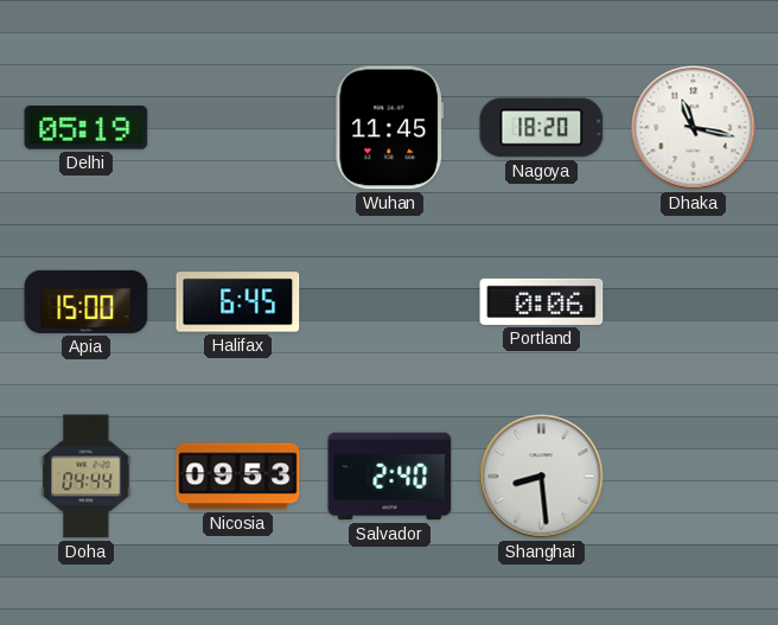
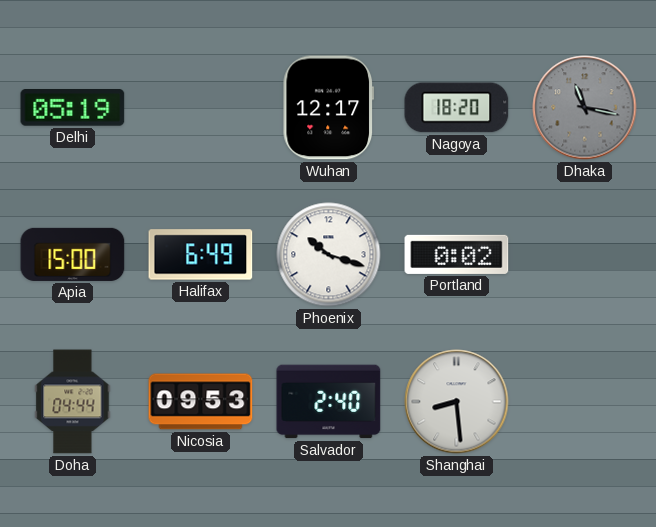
Wuhan: 11:45 -> 12:17
Dhaka dial: white -> grey
Halifax: 6:45 -> 6:49
Phoenix: none -> 10:18
Portland: 0:06 -> 0:02
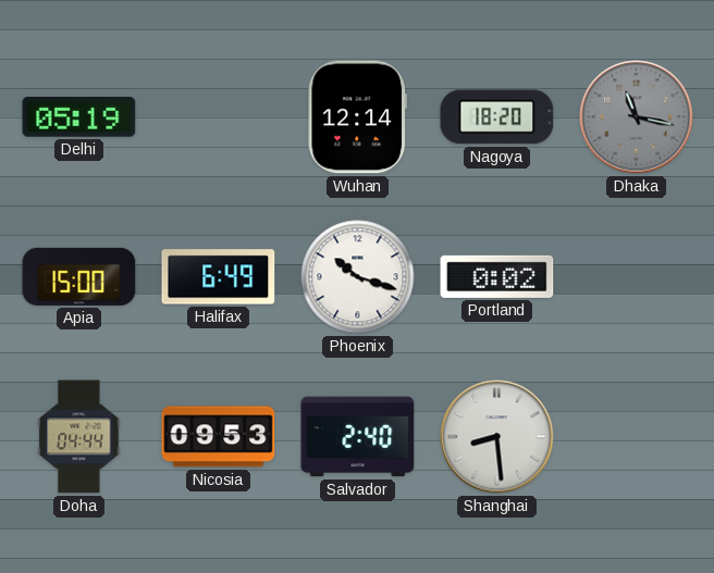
Wuhan: 12:17 -> 12:14
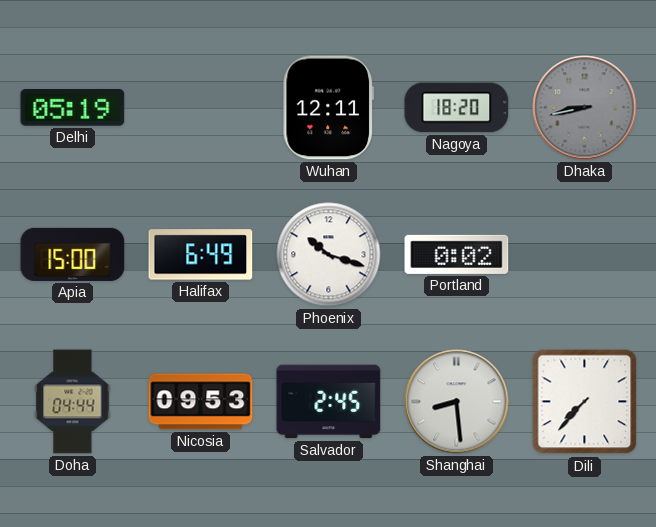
Wuhan: 12:14 -> 12:11
Dhaka: 11:17 -> 8:43
Salvador: 2:40 -> 2:45
Dili: none -> 7:37
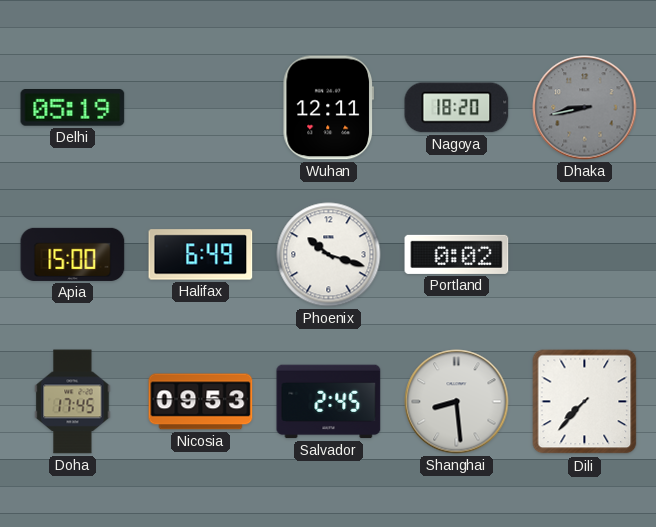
Doha: 04:44 -> 17:45
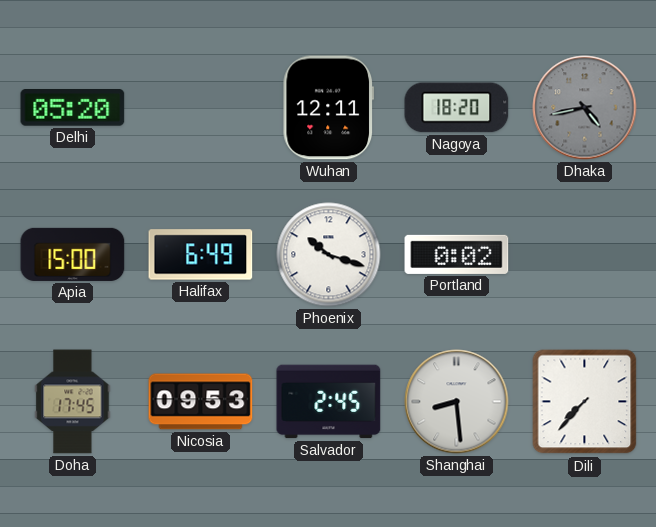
Delhi: 05:19 -> 05:20
Dhaka: 8:43 -> 4:43
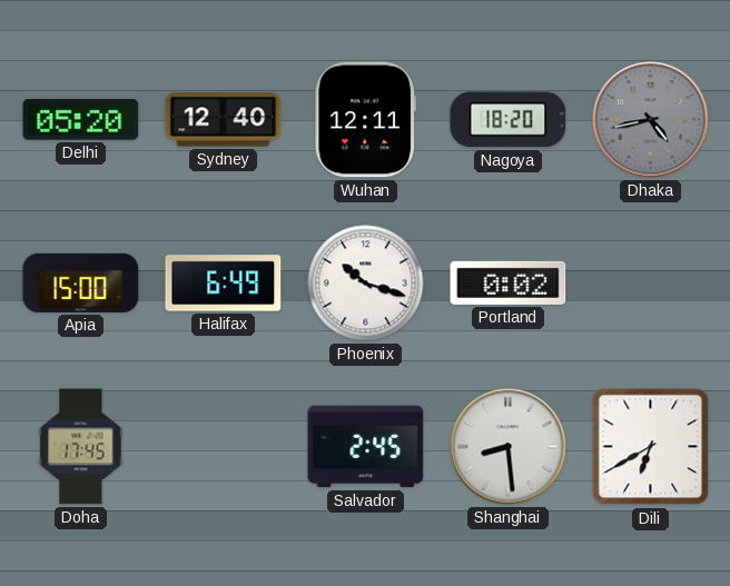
Sydney: none -> 12:40
Nicosia: 09:53 -> none
Dili: 7:37 -> 6:40
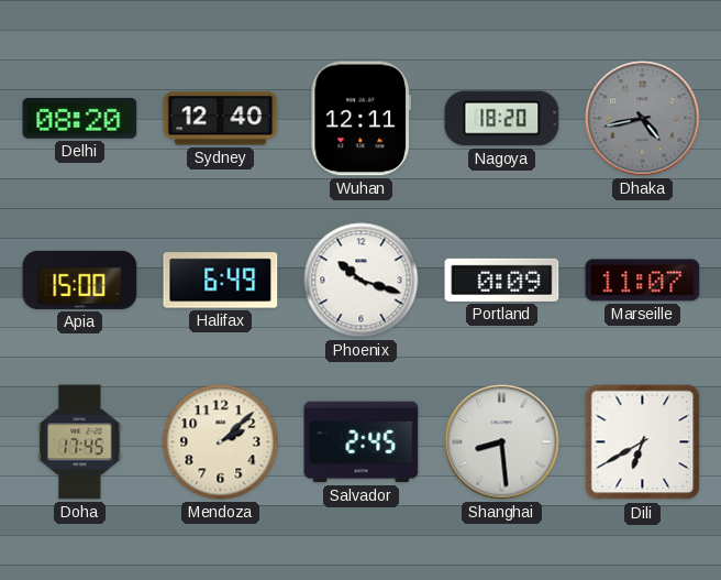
Delhi: 05:20 -> 08:20
Portland: 0:02 -> 0:09
Marseille: none -> 11:07
Mendoza: none -> 2:08
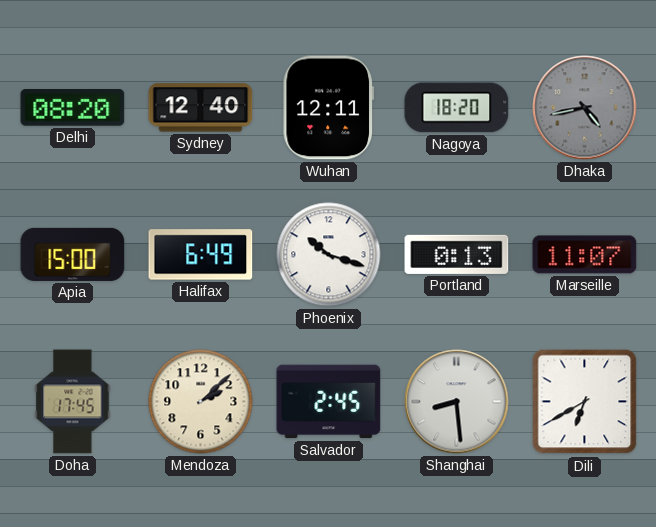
Portland: 0:09 -> 0:13
